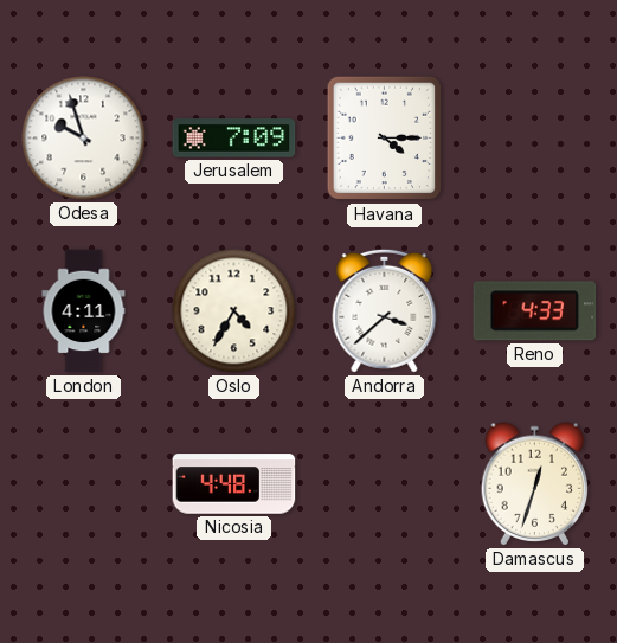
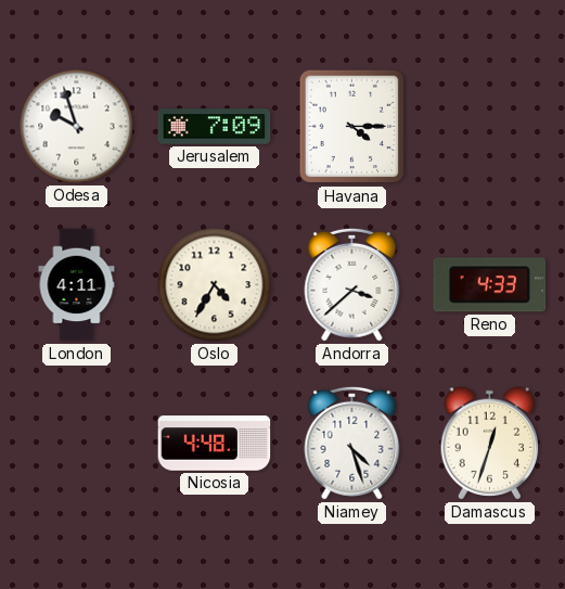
Niamey: none -> 4:27
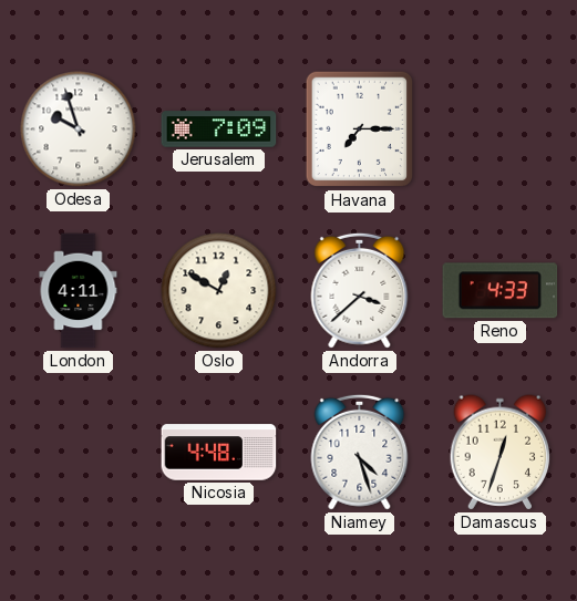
Havana: 4:15 -> 7:15
Oslo: 4:35 -> 12:50
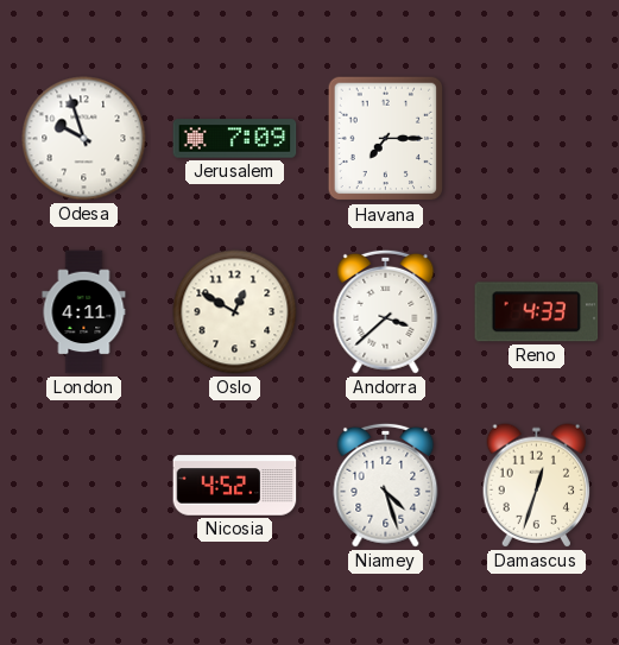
Nicosia: 4:48 -> 4:52
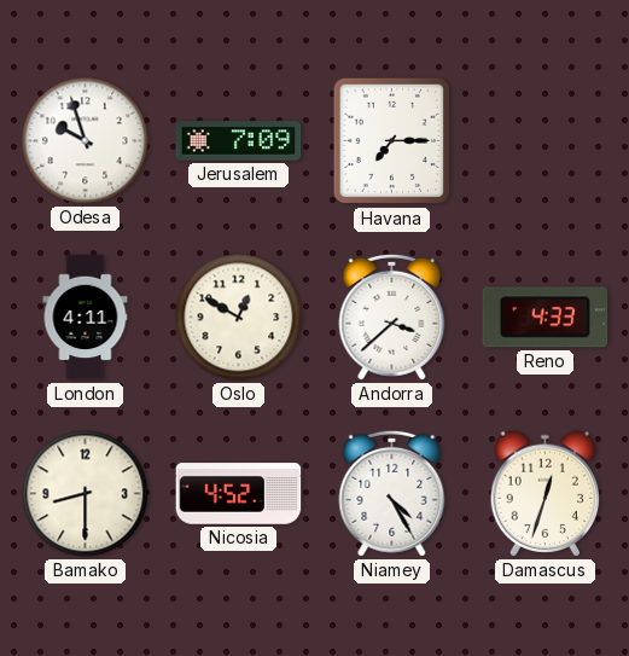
Bamako: none -> 8:30
Niamey: 4:27 -> 4:25
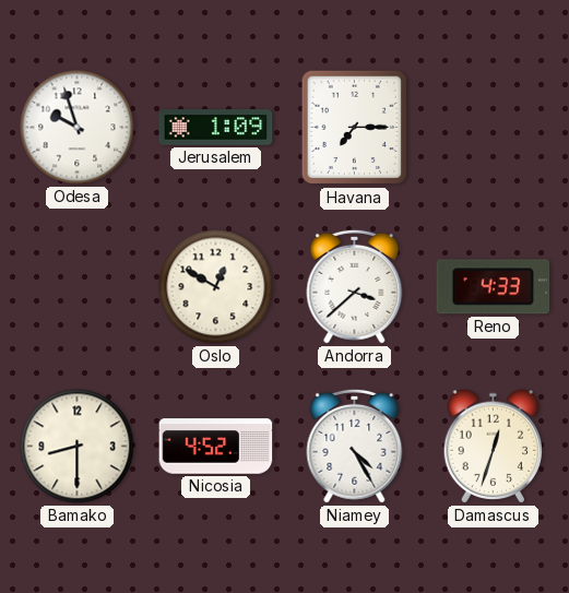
Jerusalem: 7:09 -> 1:09
London: 4:11 -> none
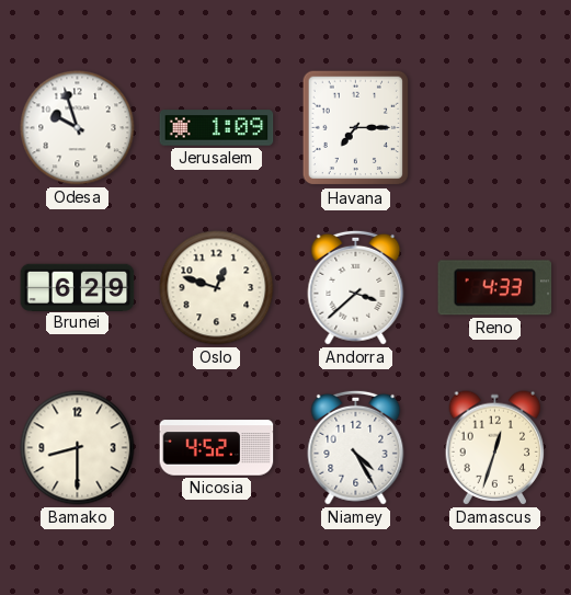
Brunei: none -> 6:29
Oslo: 12:50 -> 12:48
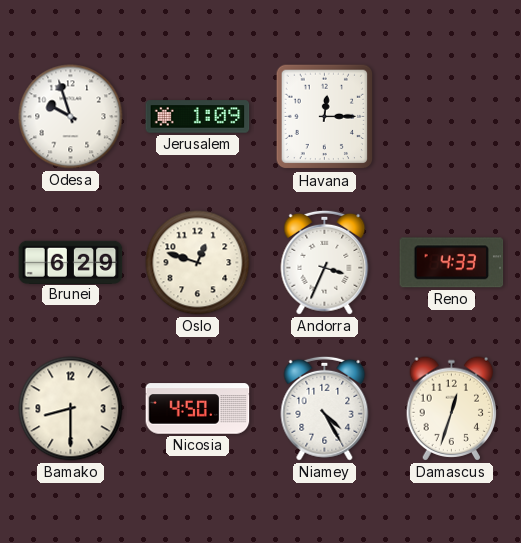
Havana: 7:15 -> 12:15
Andorra: 3:38 -> 3:34
Nicosia: 4:52 -> 4:50
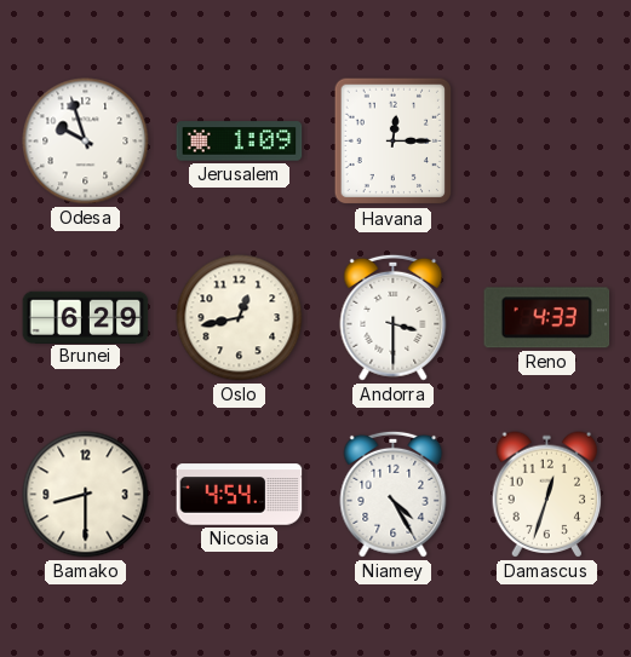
Oslo: 12:48 -> 12:43
Andorra: 3:34 -> 3:30
Nicosia: 4:50 -> 4:54
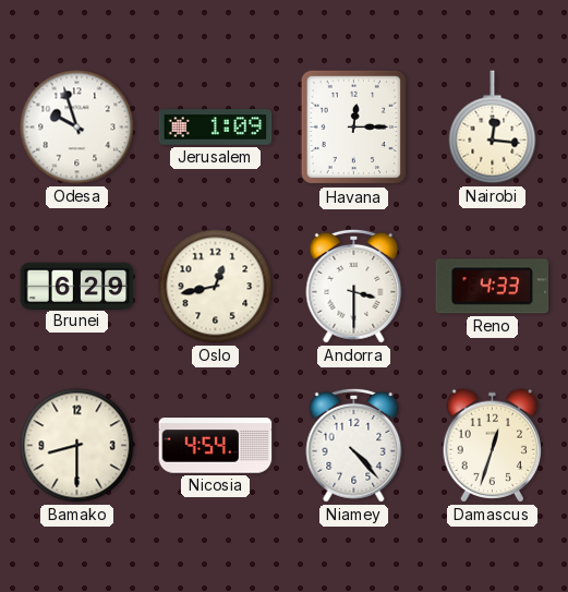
Nairobi: none -> 12:16
Niamey: 4:25 -> 4:23
